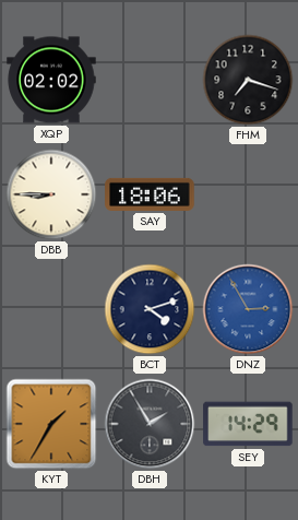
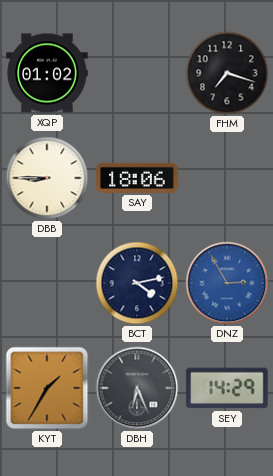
XQP: 02:02 -> 01:02
BCT: 4:12 -> 4:13
DBH: 1:55 -> 6:26
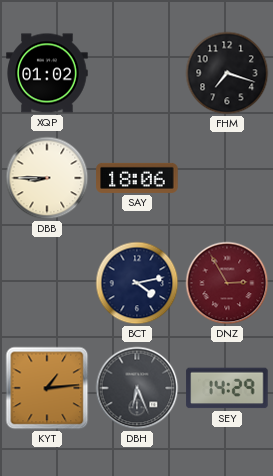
DNZ dial: blue -> burgundy
KYT: 1:35 -> 1:14
